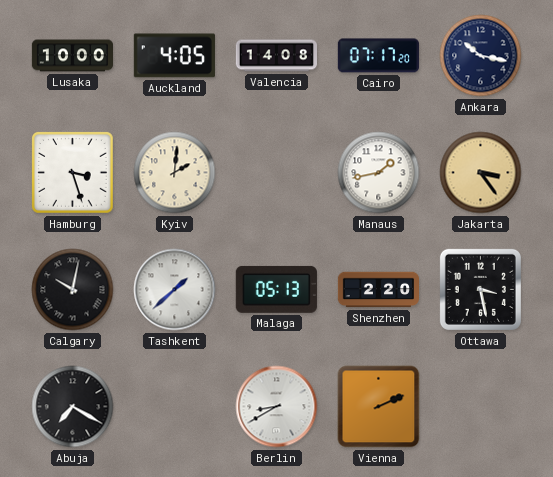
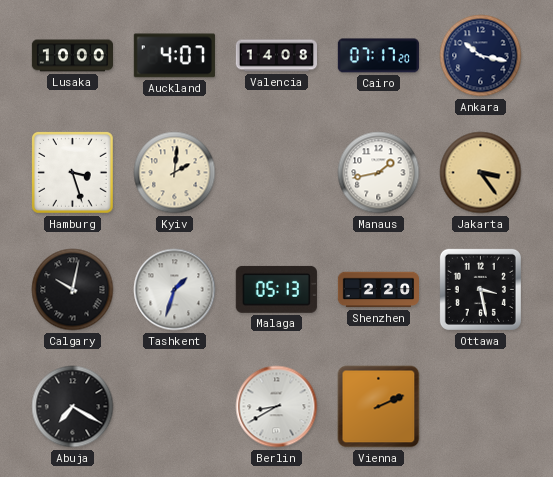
Auckland: 4:05 -> 4:07
Tashkent: 1:38 -> 1:33
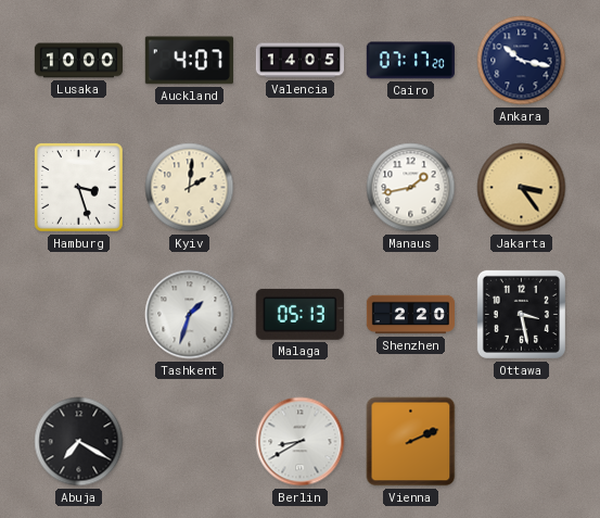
Valencia: 14:08 -> 14:05
Calgary: 10:02 -> none
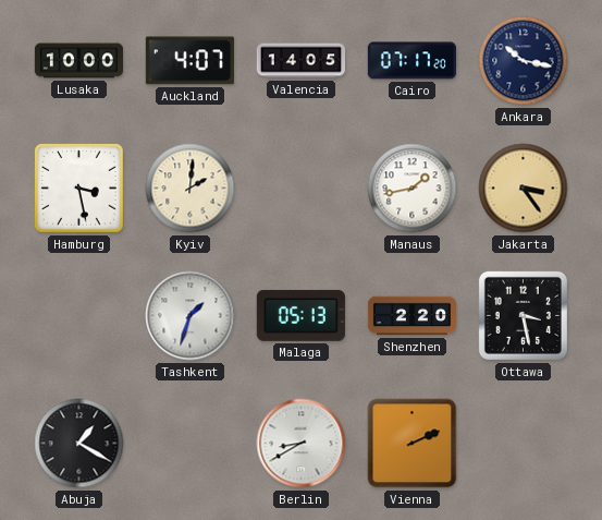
Hamburg: 3:27 -> 3:28
Abuja: 7:20 -> 1:20
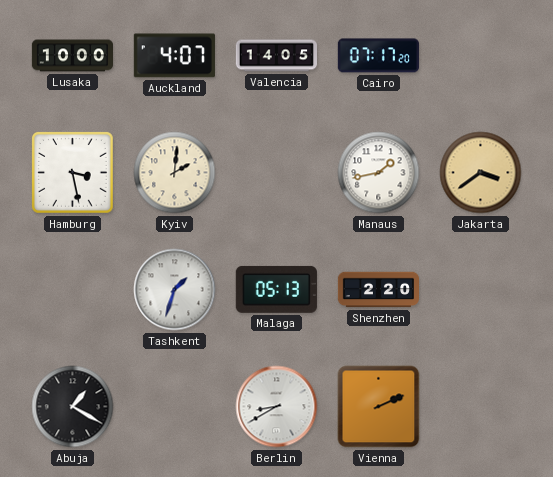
Ankara: 10:17 -> none
Jakarta: 3:24 -> 3:39
Ottawa: 3:28 -> none
